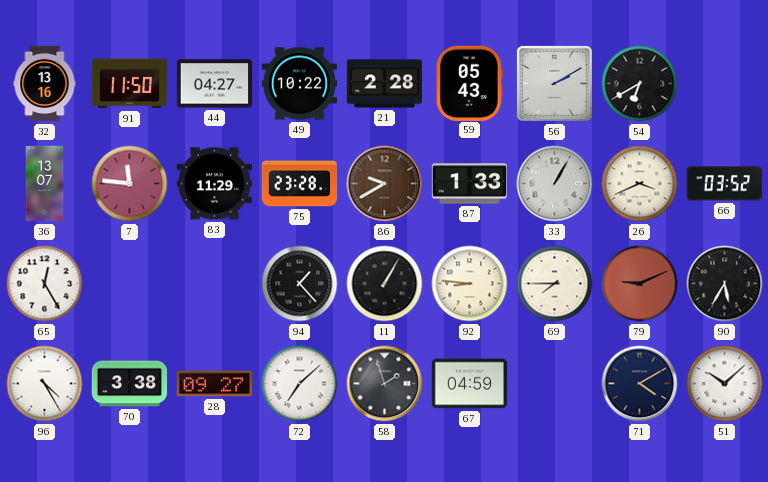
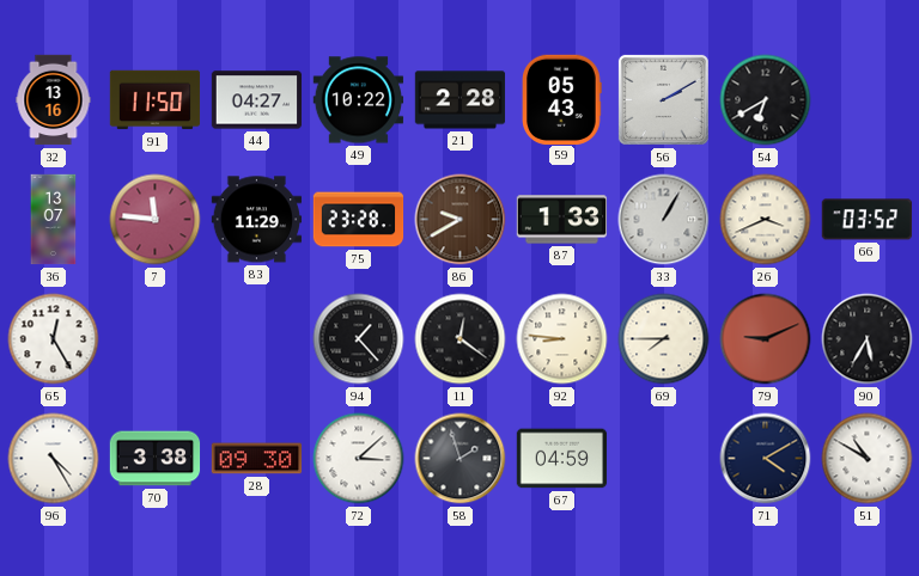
11: 1:05 -> 12:21
28: 09:27 -> 09:30
72: 7:08 -> 3:08
51: 10:08 -> 10:50
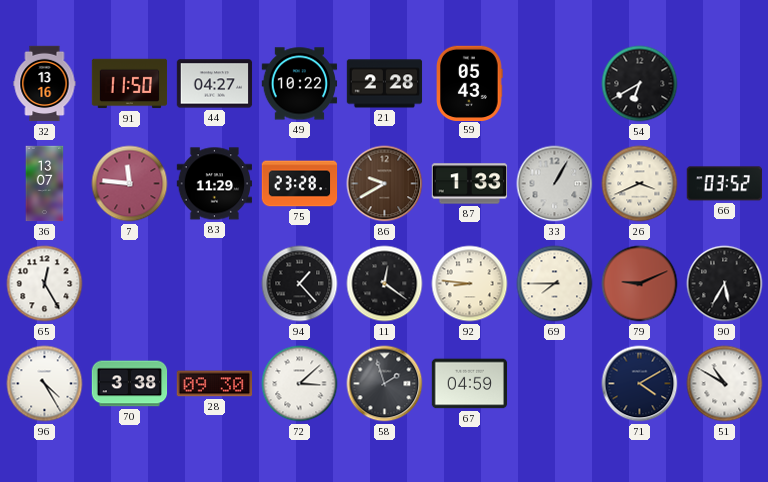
56: 2:10 -> none
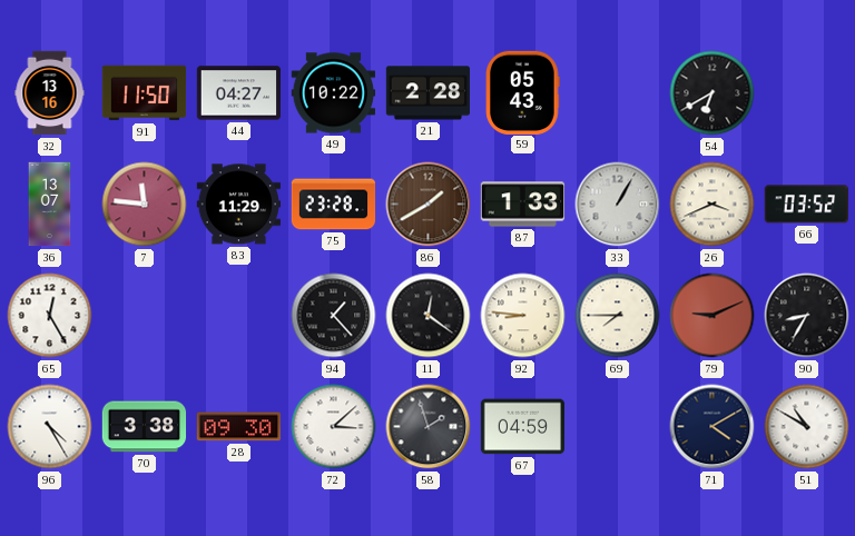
86: 9:40 -> 1:40
90: 5:35 -> 8:35
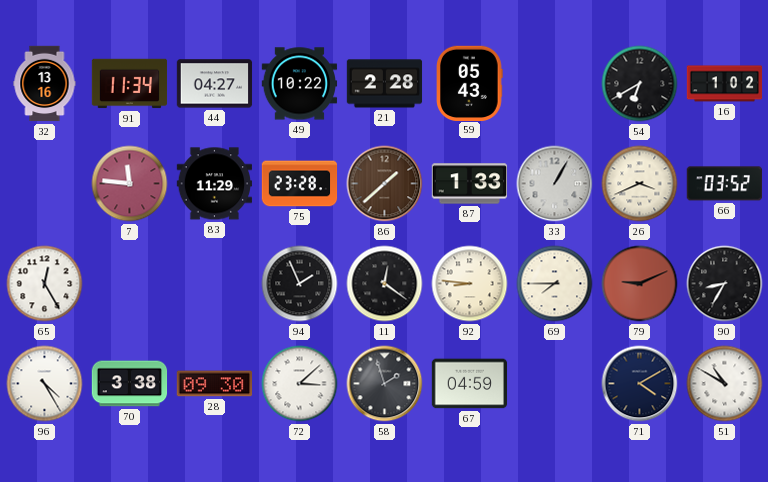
91: 11:50 -> 11:34
16: none -> 1:02
36: 13:07 -> none
86: 1:40 -> 1:38
94: 1:23 -> 1:56
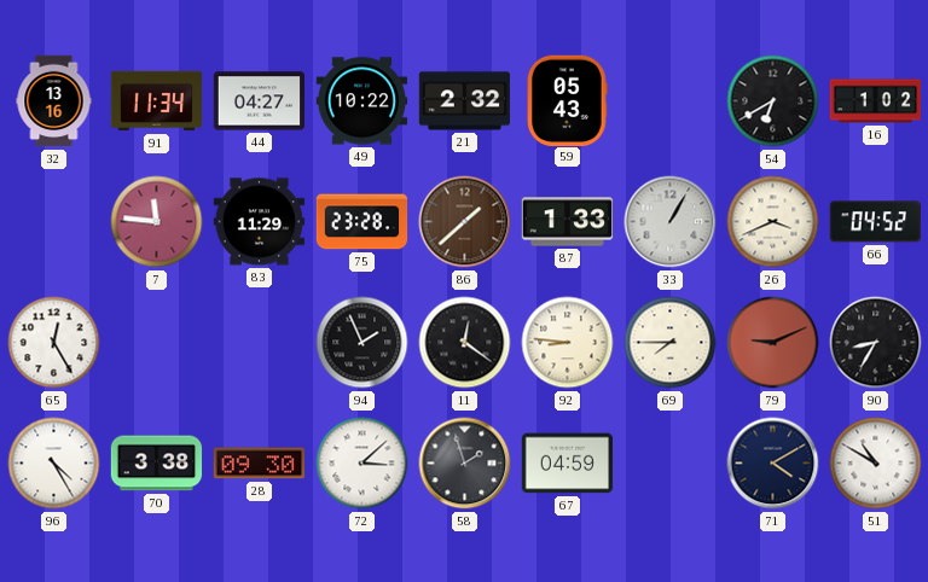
21: 2:28 -> 2:32
66: 03:52 -> 04:52
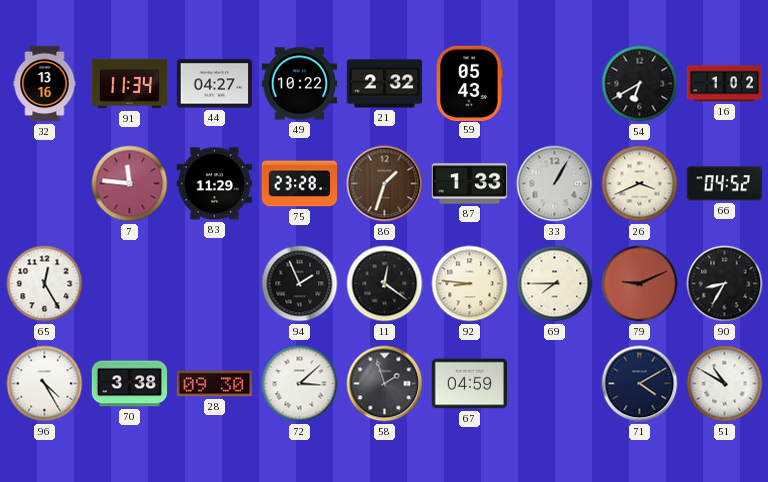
86: 1:38 -> 1:33
